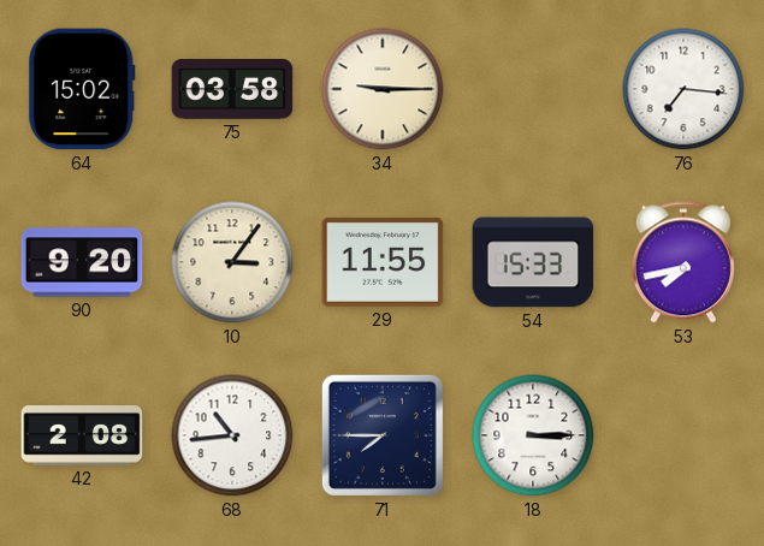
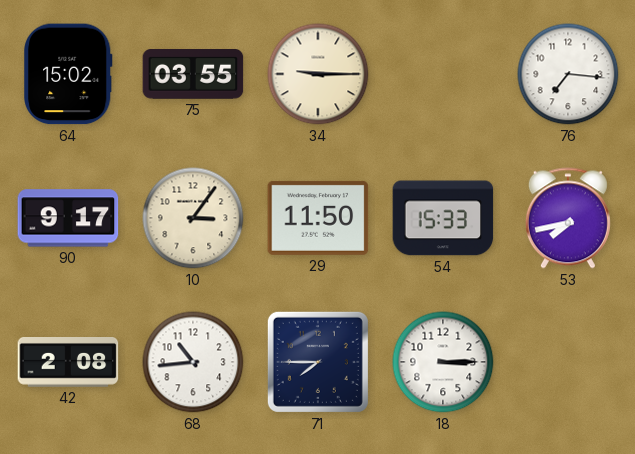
75: 03:58 -> 03:55
90: 9:20 -> 9:17
29: 11:55 -> 11:50
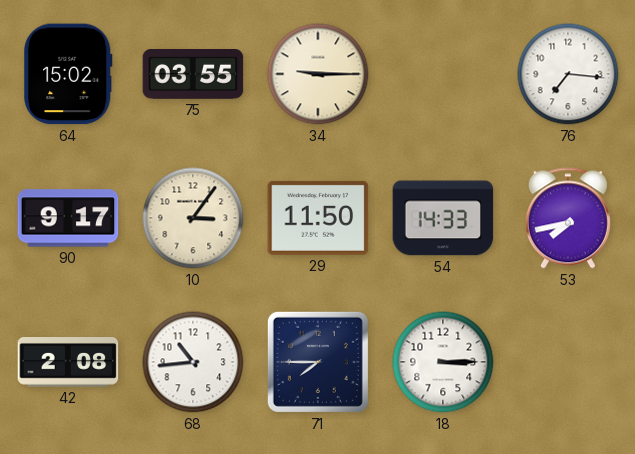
54: 15:33 -> 14:33
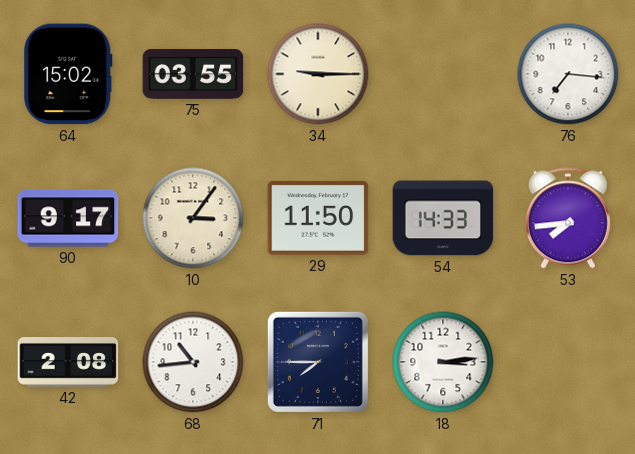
53: 7:43 -> 7:44
18: 3:15 -> 3:14
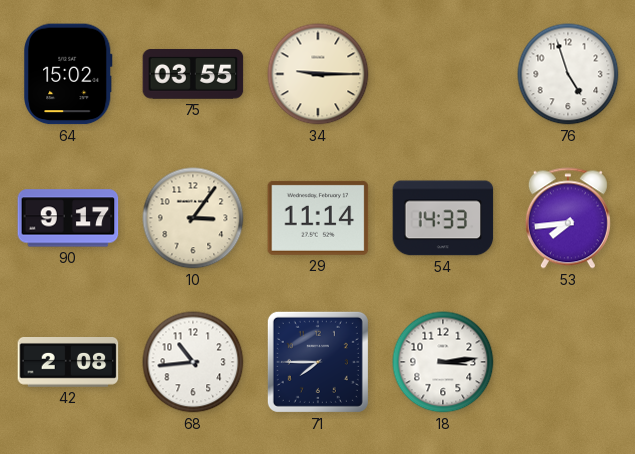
76: 7:16 -> 4:57
29: 11:50 -> 11:14
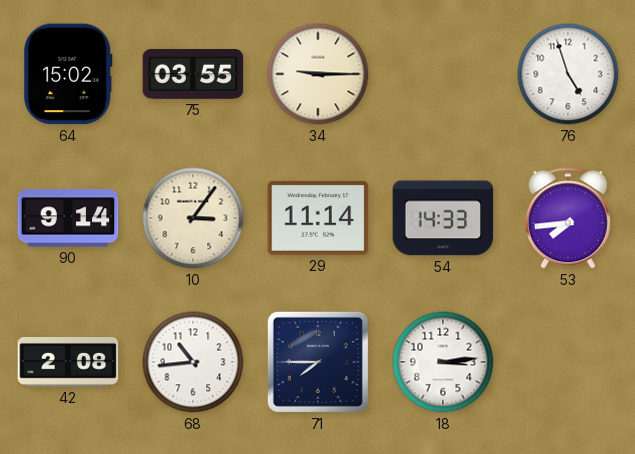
90: 9:17 -> 9:14
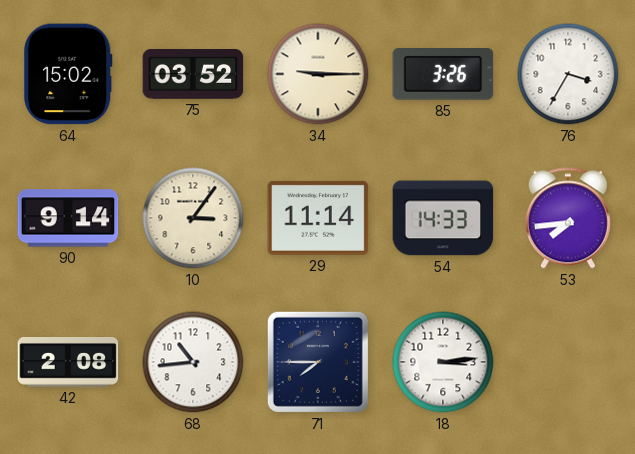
75: 03:55 -> 03:52
85: none -> 3:26
76: 4:57 -> 3:35
